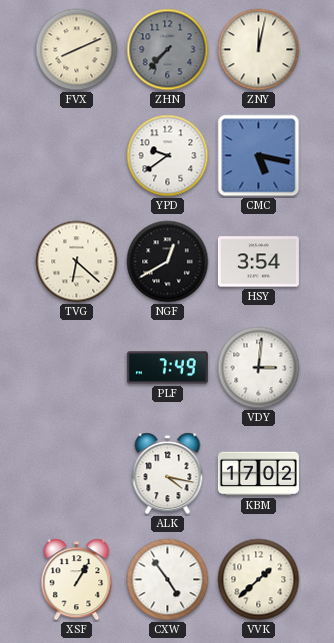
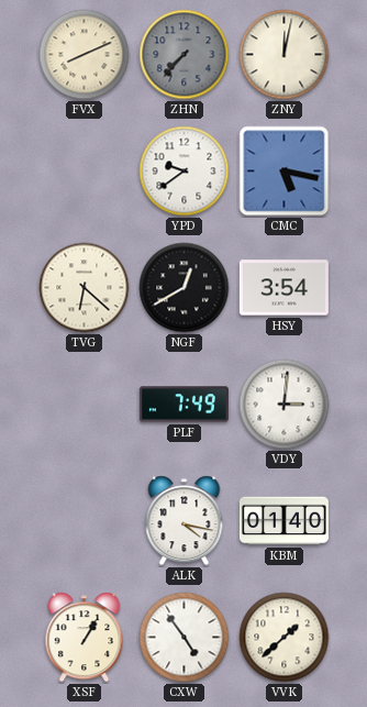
KBM: 17:02 -> 01:40
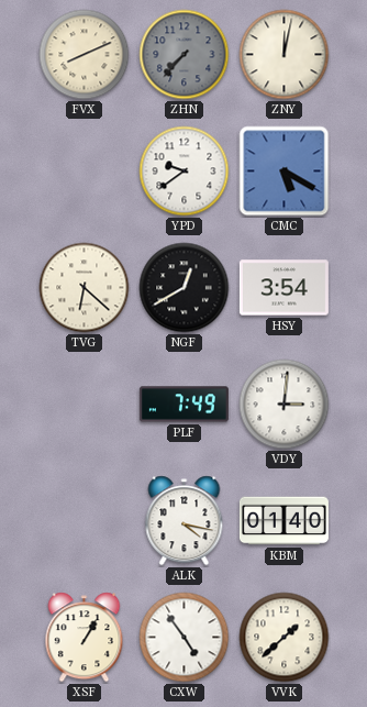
CMC: 5:17 -> 5:20
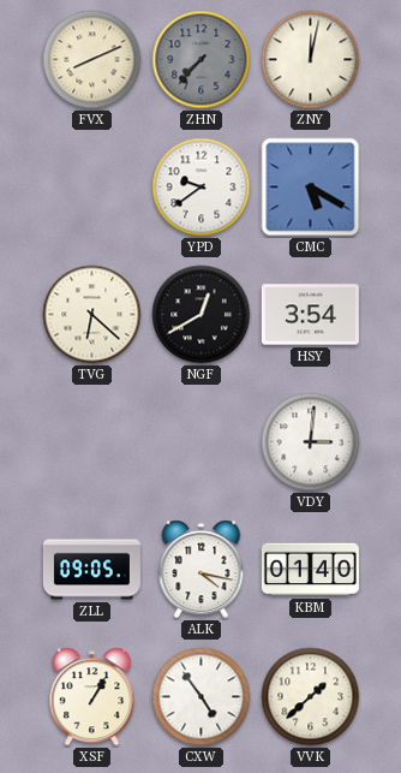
PLF: 7:49 -> none
ZLL: none -> 09:05
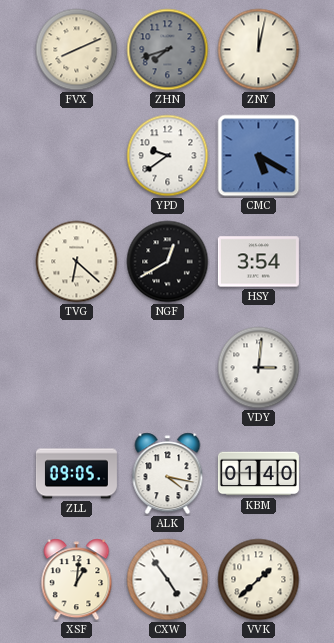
ZHN: 7:37 -> 7:42
XSF: 1:05 -> 1:01
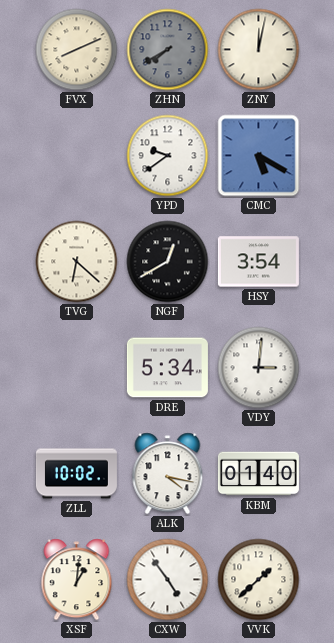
ZHN: 7:42 -> 7:40
DRE: none -> 5:34
ZLL: 09:05 -> 10:02
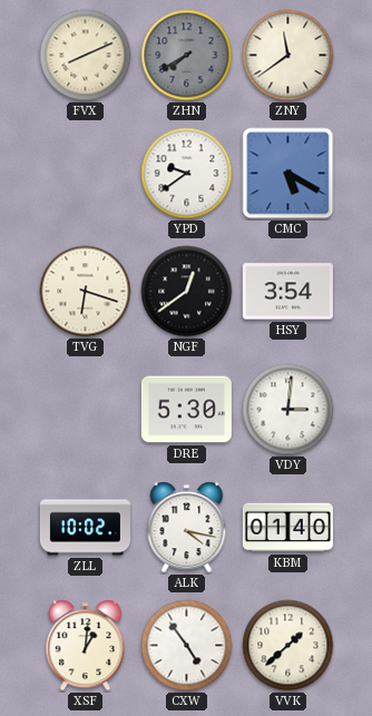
ZNY: 12:02 -> 11:39
TVG: 6:22 -> 6:18
NGF: 12:40 -> 12:39
DRE: 5:34 -> 5:30
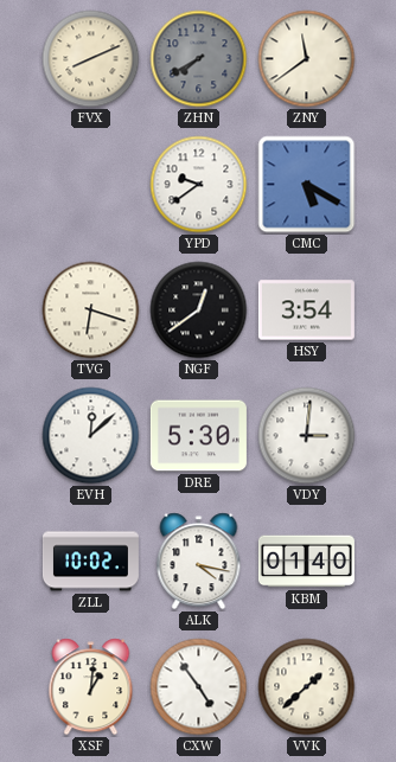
EVH: none -> 12:08
